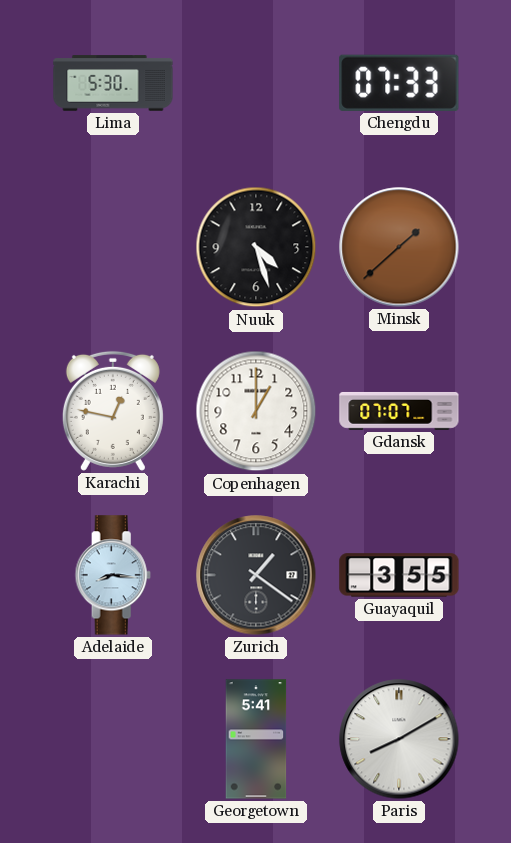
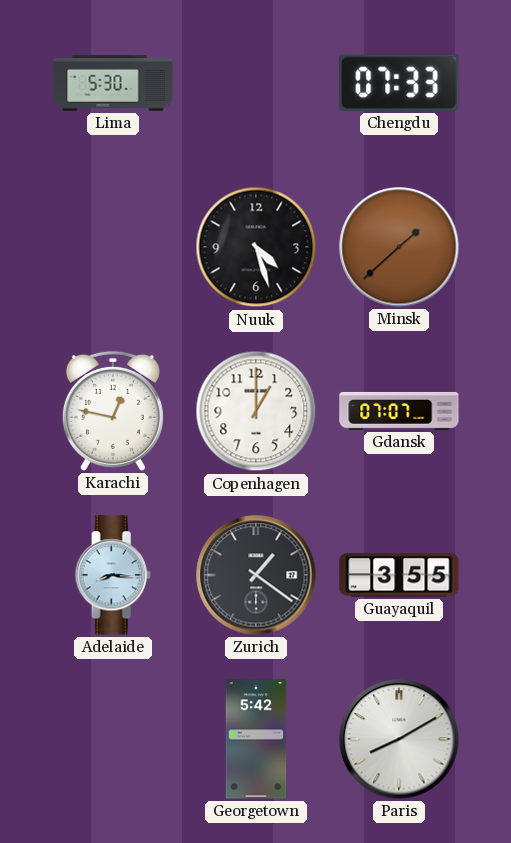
Georgetown: 5:41 -> 5:42
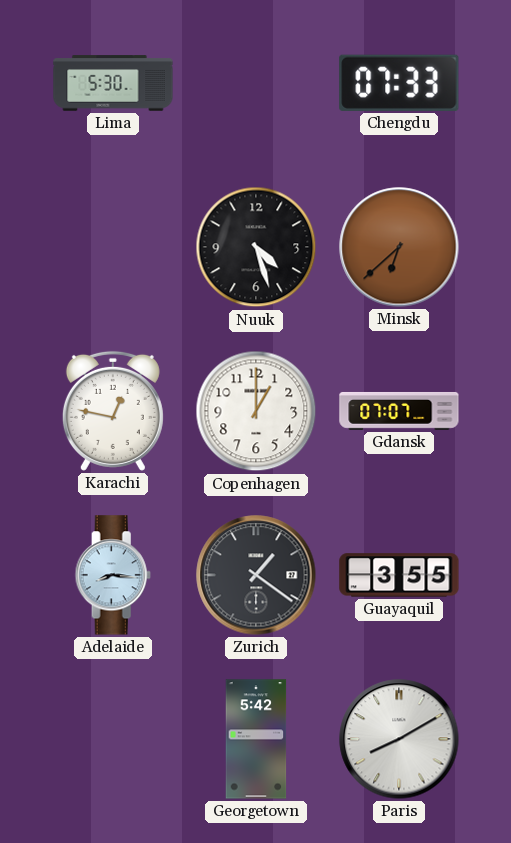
Minsk: 1:38 -> 6:38
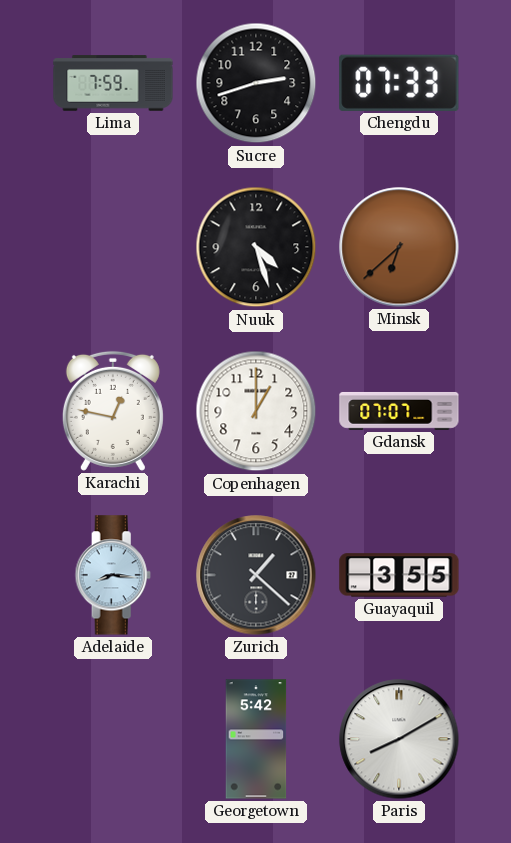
Lima: 5:30 -> 7:59
Sucre: none -> 2:42
Zurich: 1:21 -> 1:22
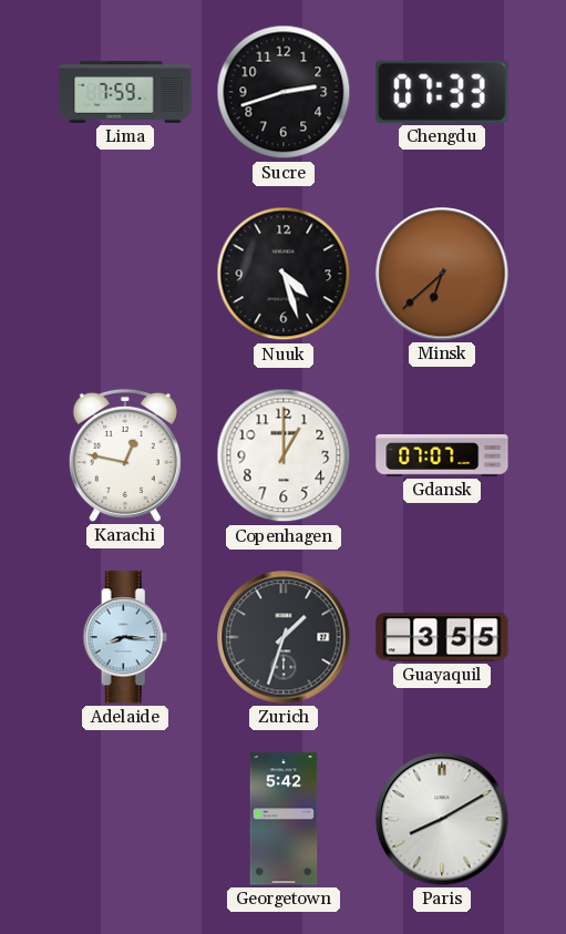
Zurich: 1:22 -> 1:33
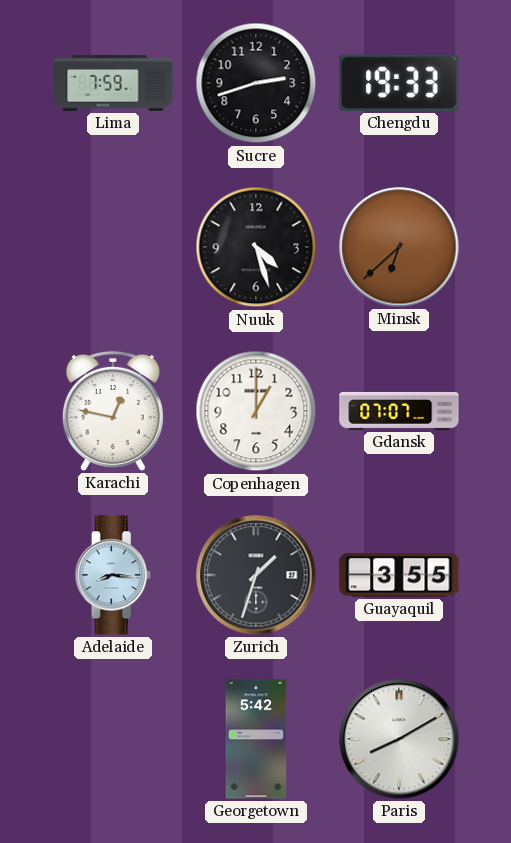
Chengdu: 07:33 -> 19:33
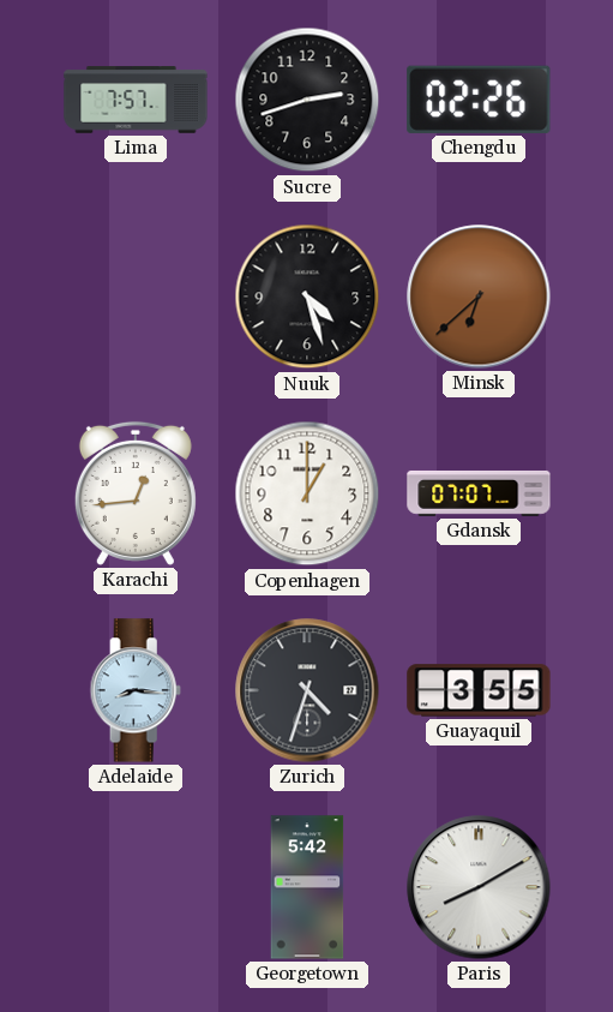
Lima: 7:59 -> 7:57
Chengdu: 19:33 -> 02:26
Karachi: 12:47 -> 12:44
Zurich: 1:33 -> 4:33
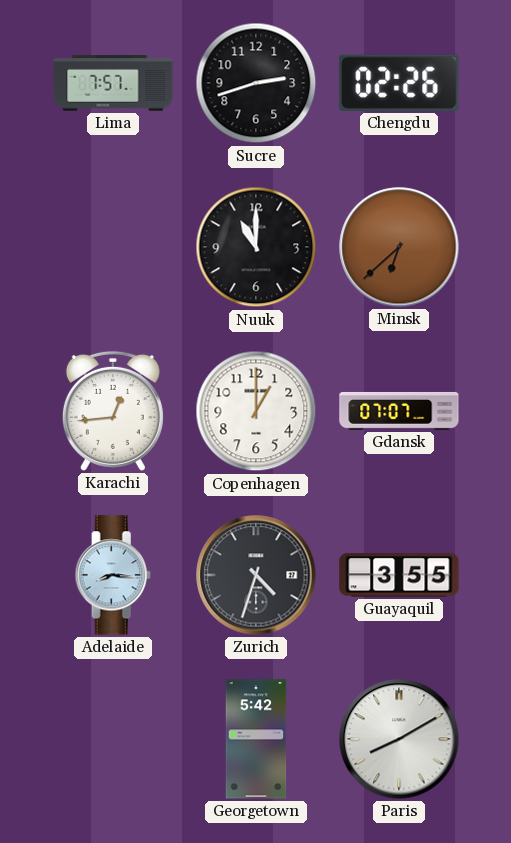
Nuuk: 4:27 -> 11:00
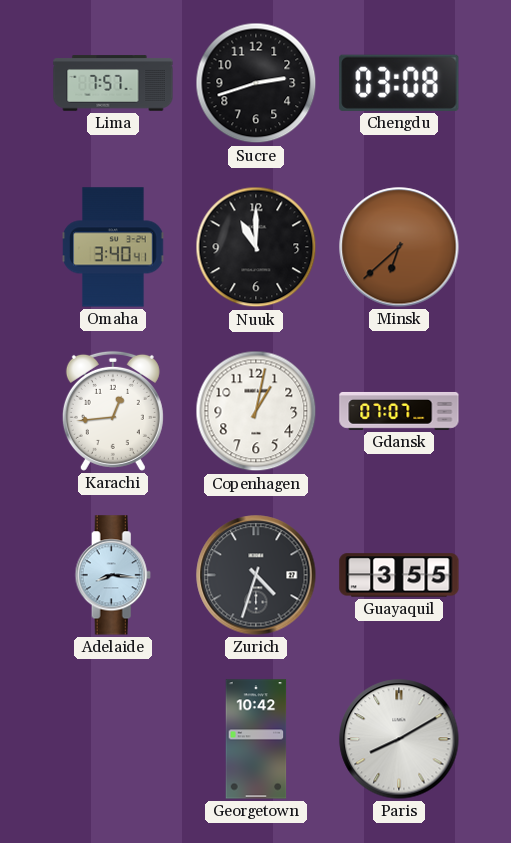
Chengdu: 02:26 -> 03:08
Omaha: none -> 3:40
Copenhagen: 1:00 -> 1:02
Georgetown: 5:42 -> 10:42
